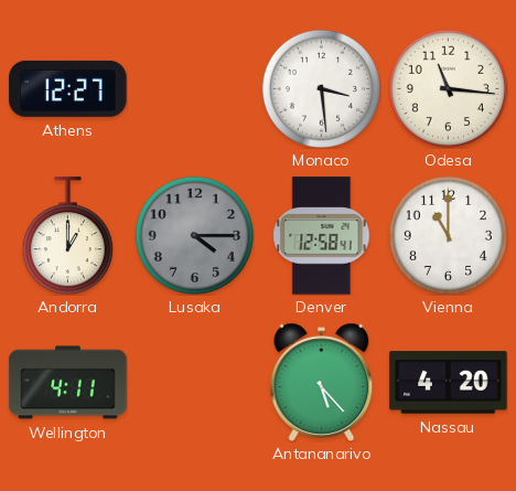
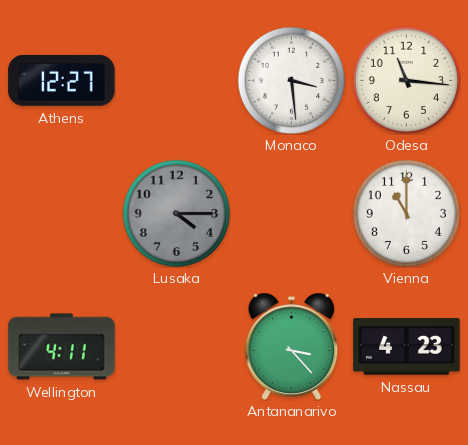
Andorra: 1:00 -> none
Denver: 12:58 -> none
Antananarivo: 5:23 -> 3:23
Nassau: 4:20 -> 4:23
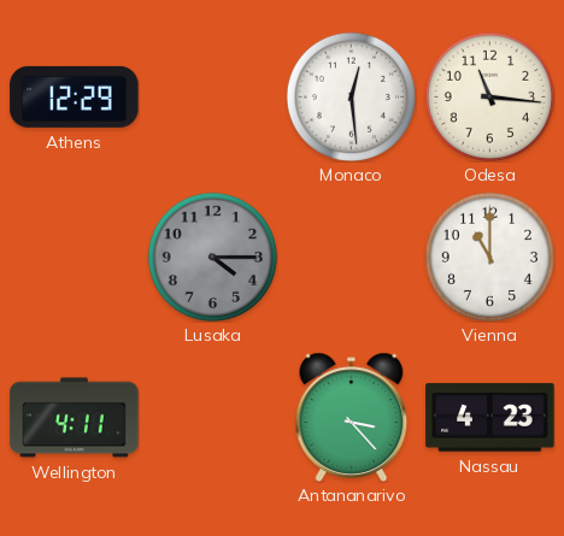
Athens: 12:27 -> 12:29
Monaco: 3:29 -> 12:29
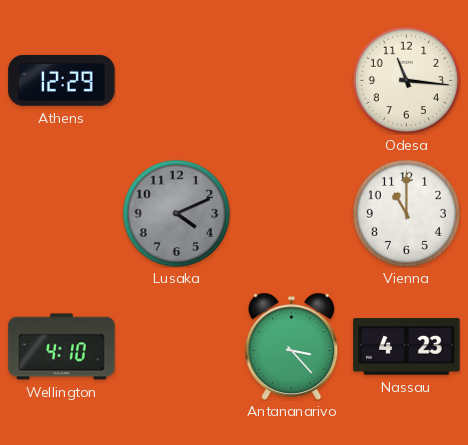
Monaco: 12:29 -> none
Lusaka: 4:15 -> 4:11
Wellington: 4:11 -> 4:10
